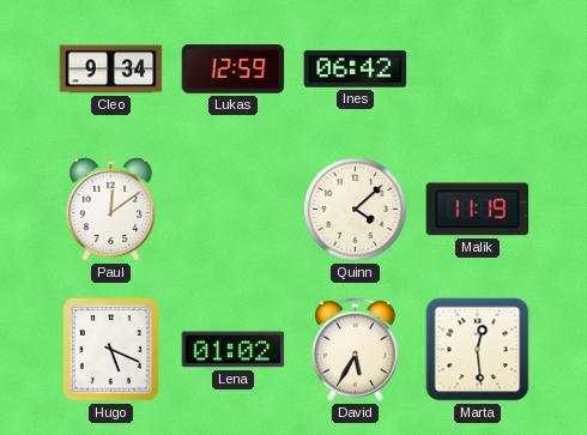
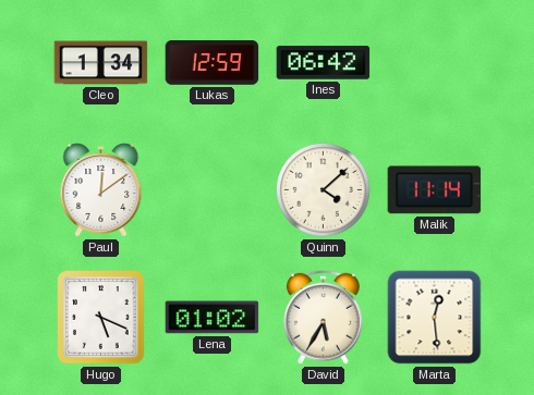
Cleo: 9:34 -> 1:34
Malik: 11:19 -> 11:14
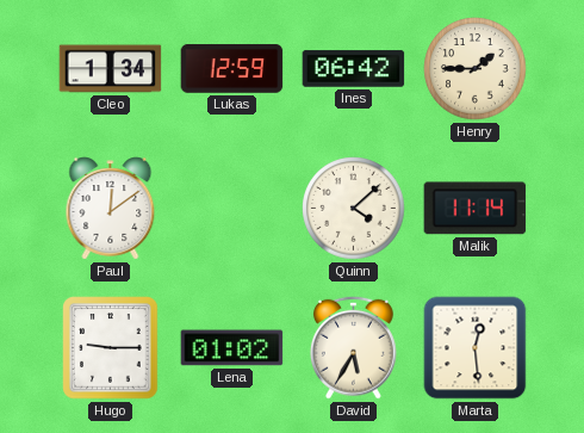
Henry: none -> 1:45
Hugo: 5:19 -> 9:15
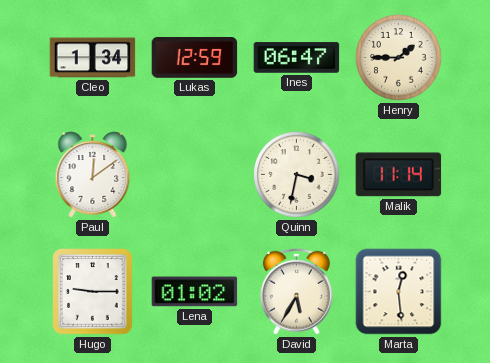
Ines: 06:42 -> 06:47
Quinn: 4:08 -> 3:32
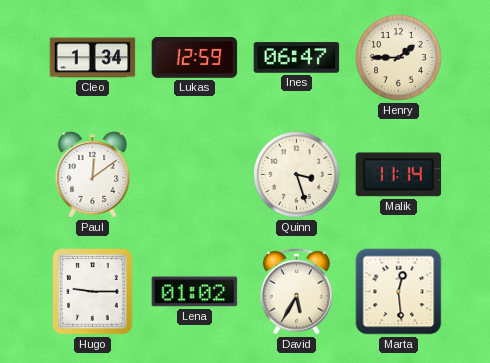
Quinn: 3:32 -> 3:27
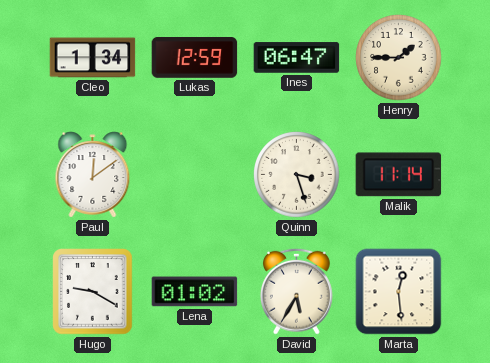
Hugo: 9:15 -> 9:20
